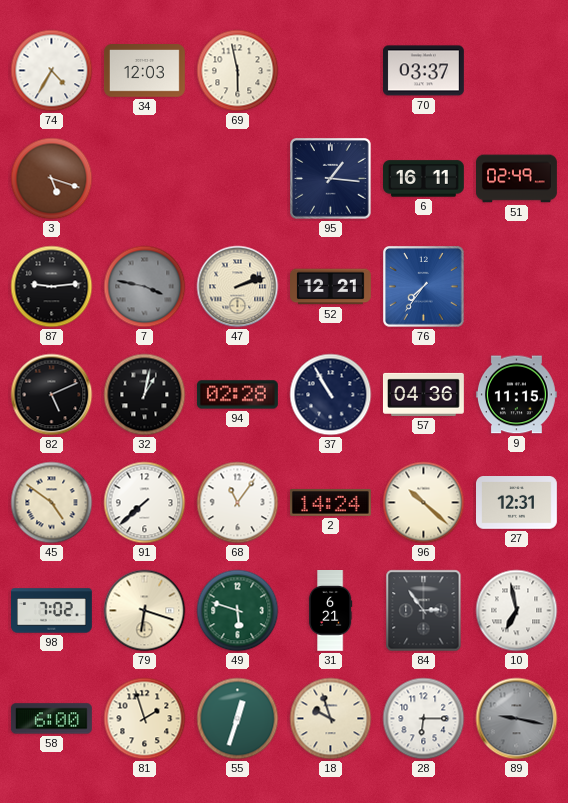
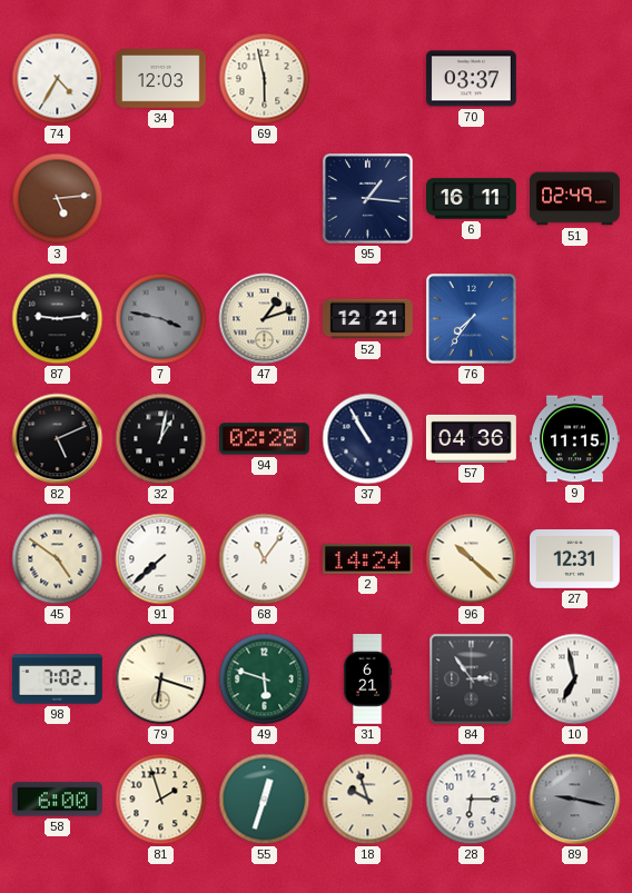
3: 5:18 -> 5:14
47: 2:12 -> 1:12
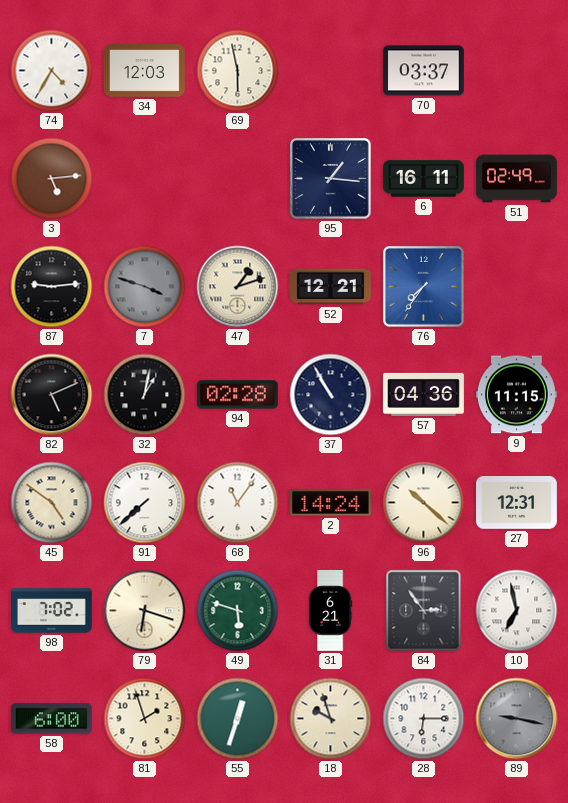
7: 3:47 -> 3:48
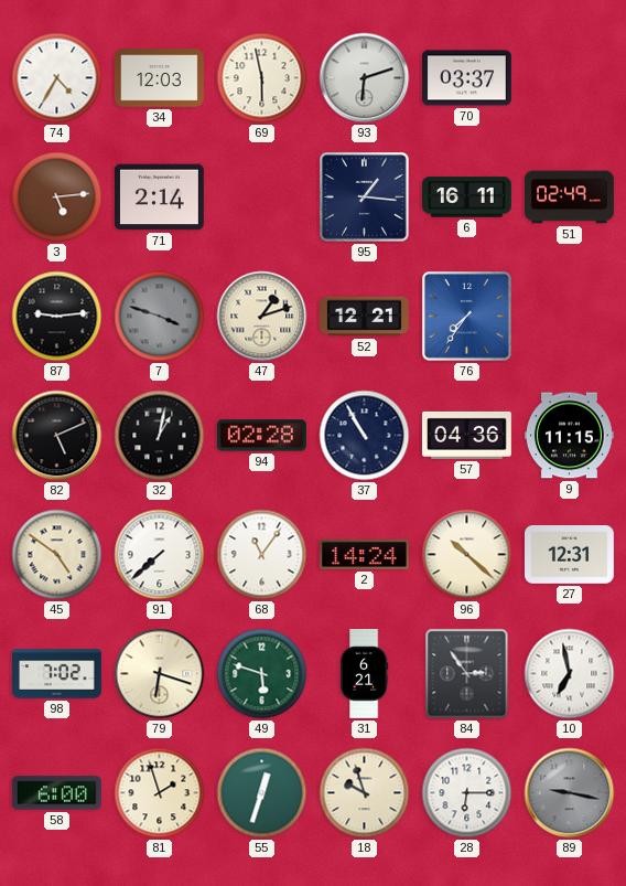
93: none -> 6:12
71: none -> 2:14
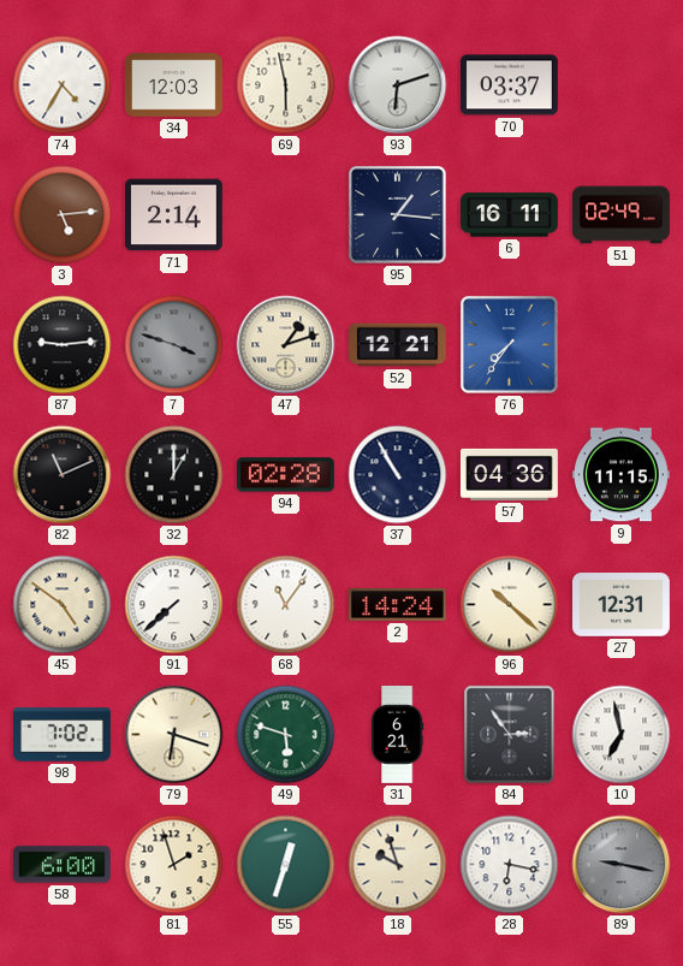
82: 5:11 -> 11:11
32: 1:02 -> 1:00
28: 6:15 -> 6:17
